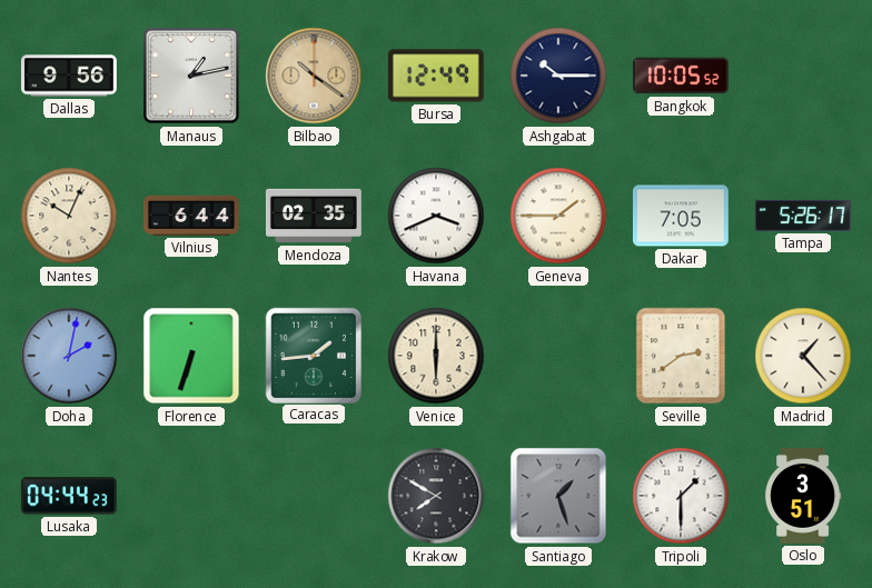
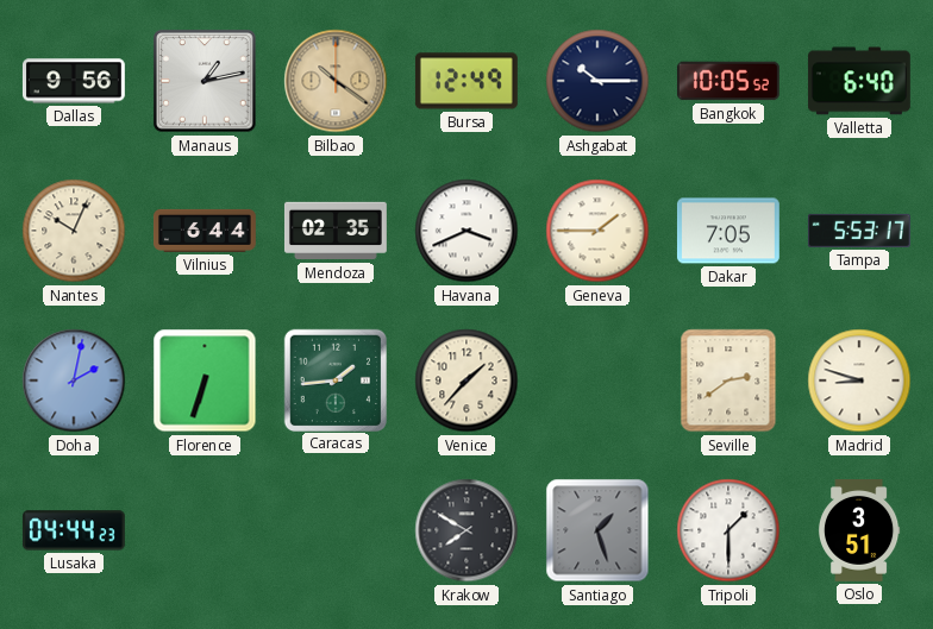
Valletta: none -> 6:40
Tampa: 5:26 -> 5:53
Venice: 6:00 -> 1:37
Madrid: 1:23 -> 8:48
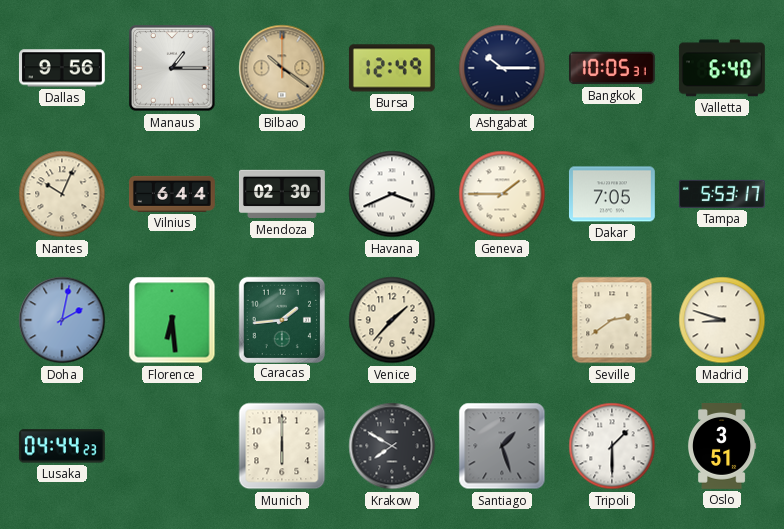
Manaus: 1:13 -> 1:15
Bangkok: 10:05:52 -> 10:05:31
Mendoza: 02:35 -> 02:30
Florence: 6:33 -> 6:29
Munich: none -> 6:00
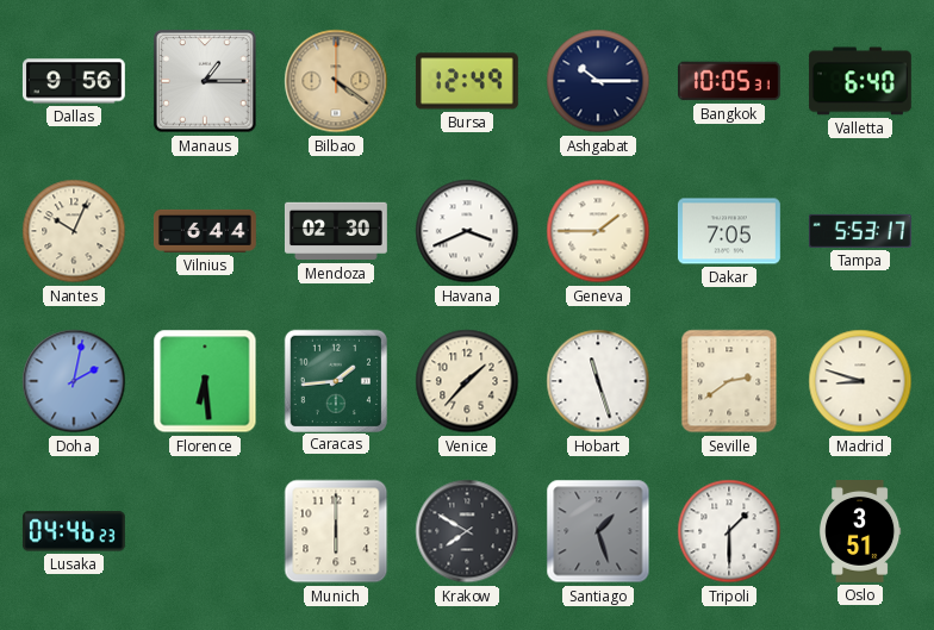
Bilbao: 10:21 -> 4:21
Hobart: none -> 11:27
Lusaka: 04:44 -> 04:46
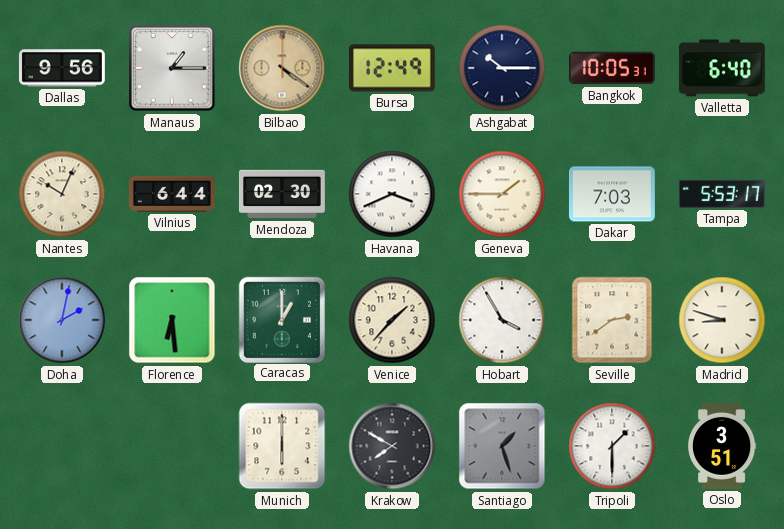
Dakar: 7:05 -> 7:03
Caracas: 1:44 -> 1:00
Hobart: 11:27 -> 3:55
Lusaka: 04:46 -> none
